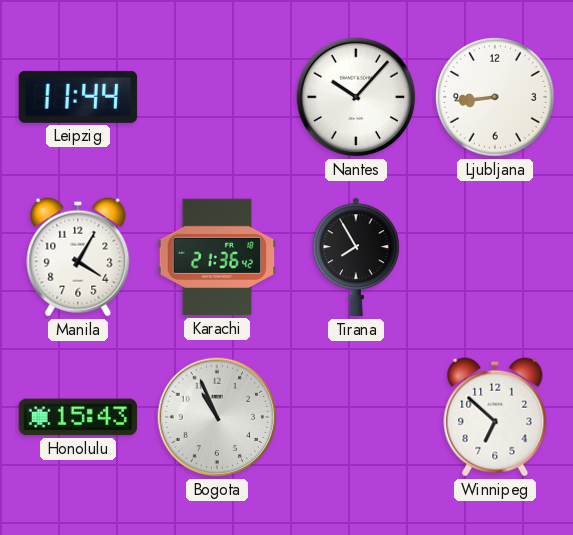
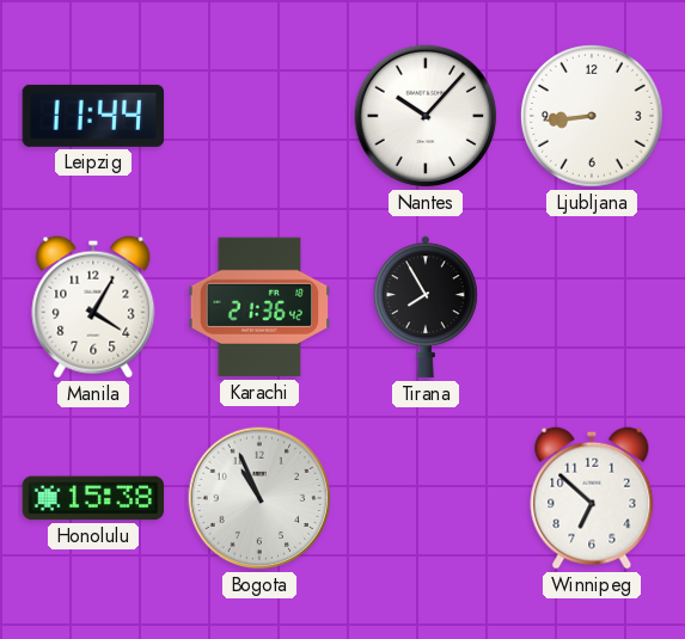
Honolulu: 15:43 -> 15:38
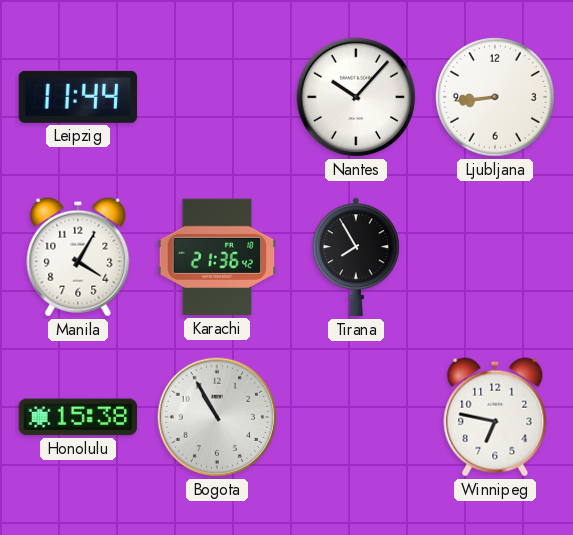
Bogota: 10:56 -> 10:55
Winnipeg: 6:52 -> 6:47
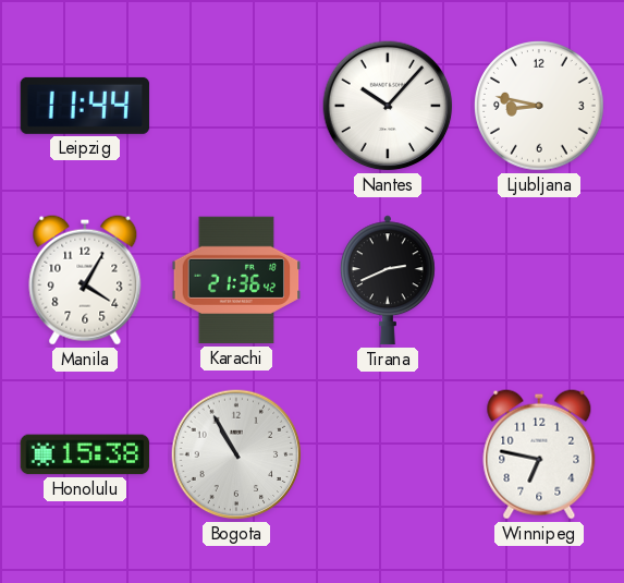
Ljubljana: 8:44 -> 8:47
Tirana: 7:55 -> 2:41
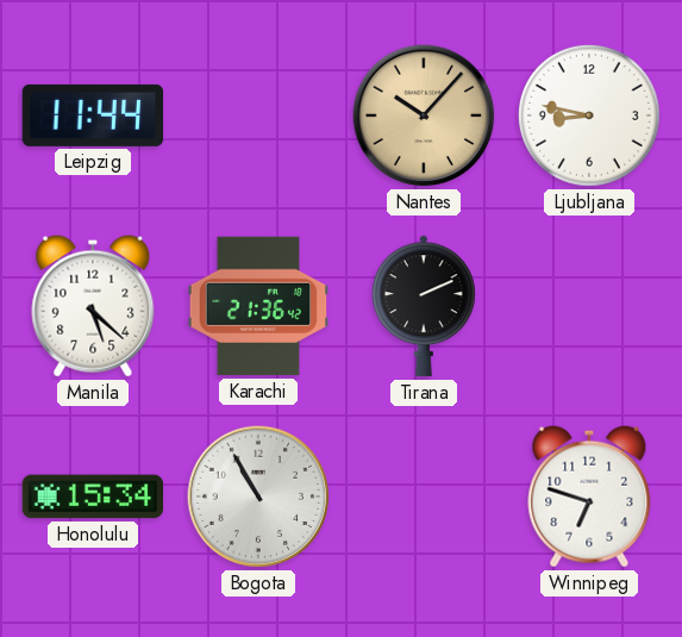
Nantes dial: white -> champagne
Manila: 4:05 -> 5:22
Tirana: 2:41 -> 2:11
Honolulu: 15:38 -> 15:34
Winnipeg: 6:47 -> 6:48
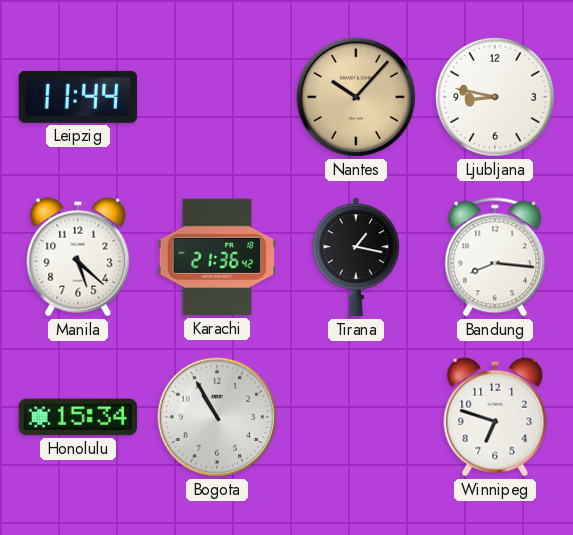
Tirana: 2:11 -> 1:17
Bandung: none -> 8:16
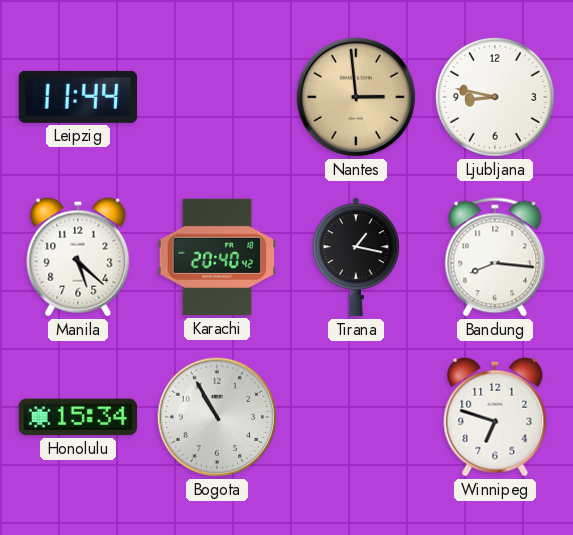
Nantes: 10:07 -> 2:59
Karachi: 21:36 -> 20:40
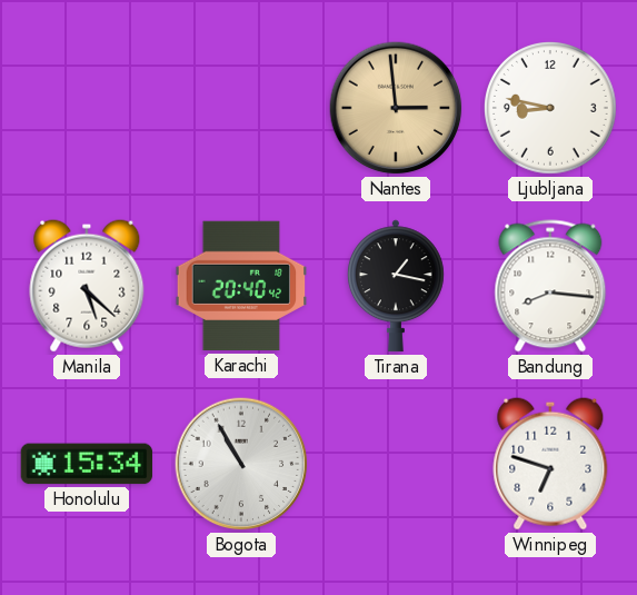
Leipzig: 11:44 -> none
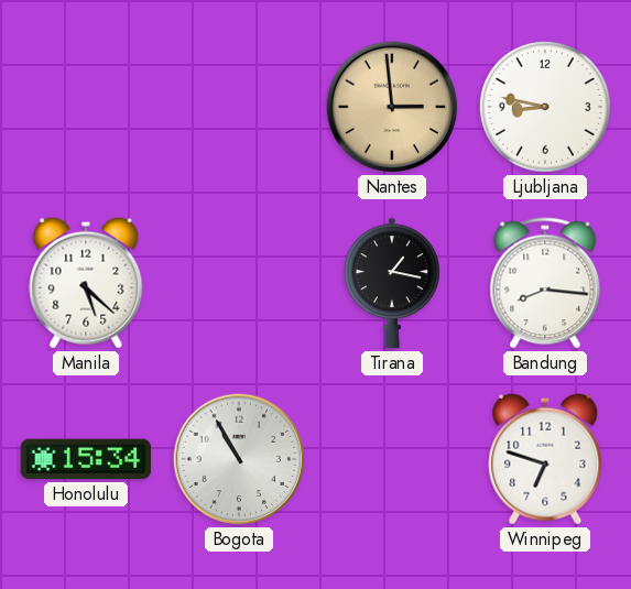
Karachi: 20:40 -> none
